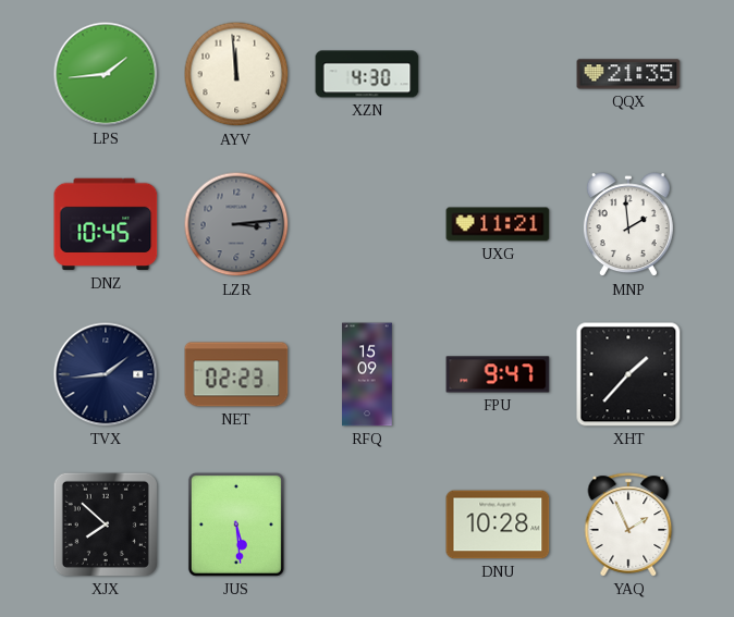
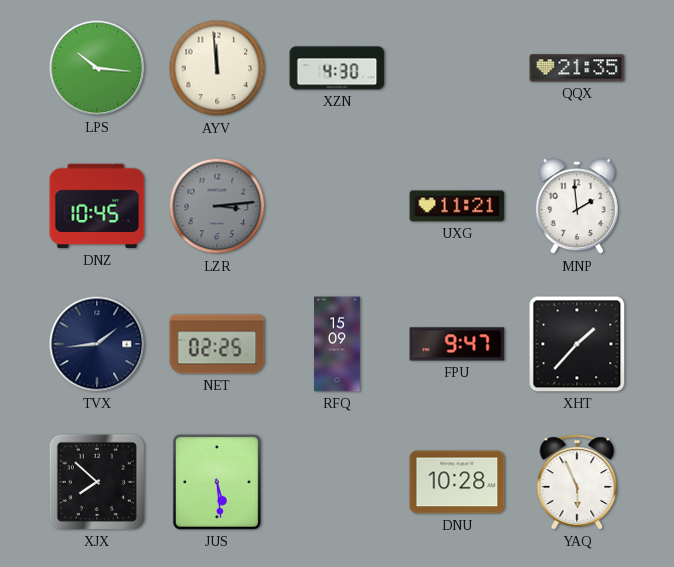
LPS: 1:44 -> 10:16
NET: 02:23 -> 02:25
YAQ: 1:56 -> 5:56
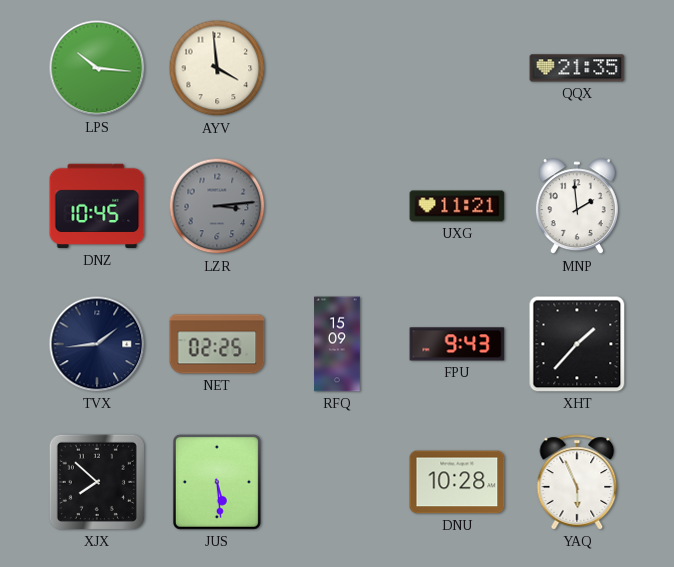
AYV: 11:59 -> 3:59
XZN: 4:30 -> none
FPU: 9:47 -> 9:43
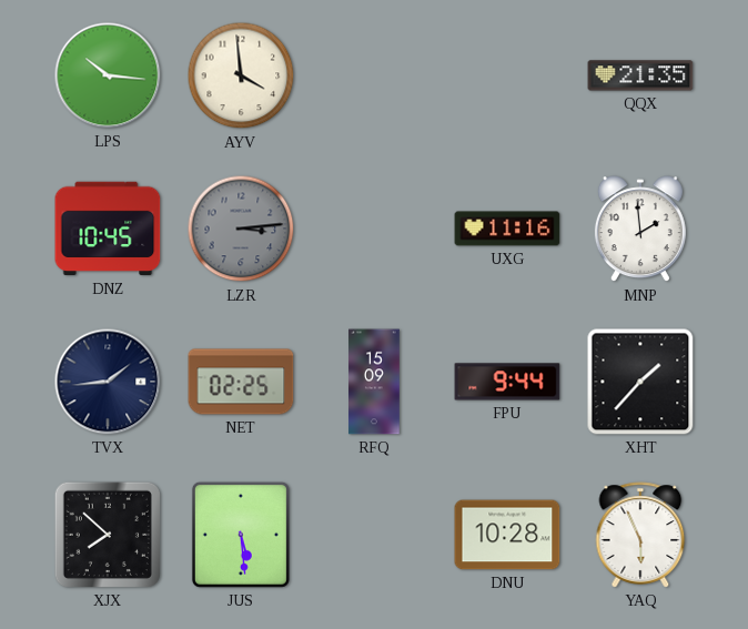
UXG: 11:21 -> 11:16
FPU: 9:43 -> 9:44
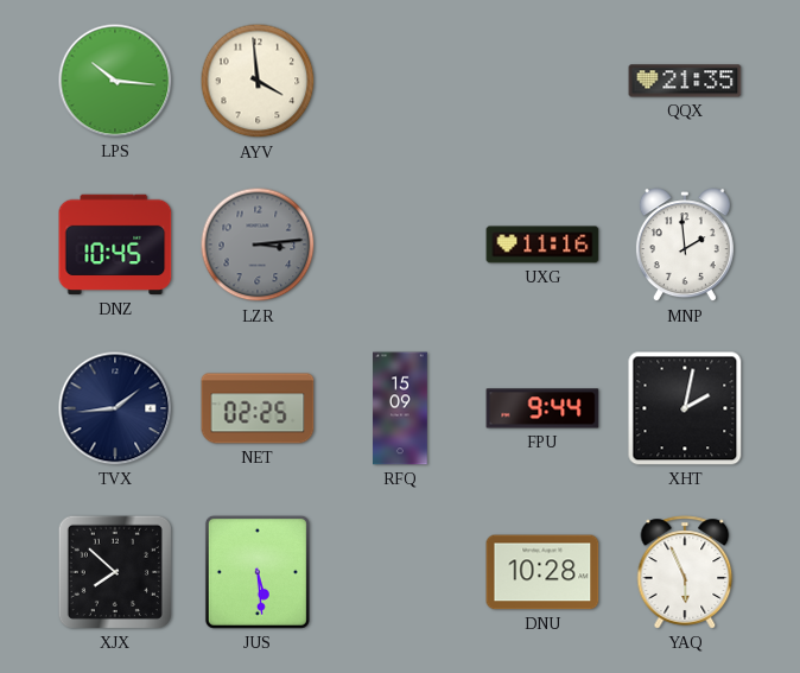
XHT: 1:37 -> 2:02
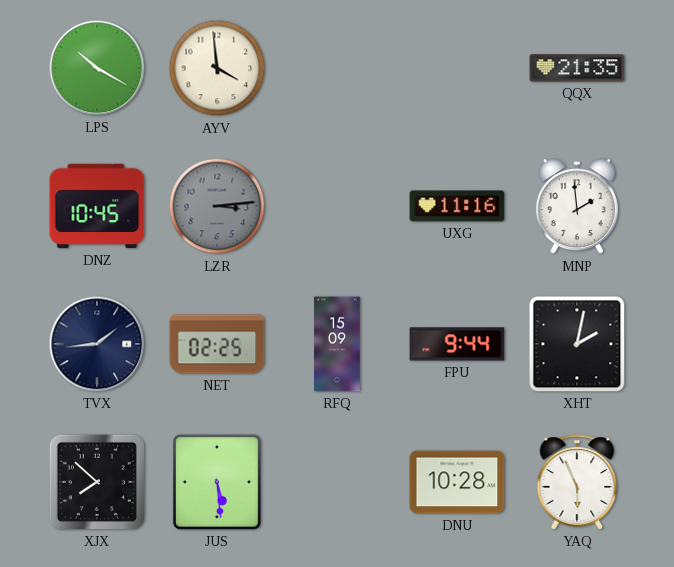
LPS: 10:16 -> 10:20
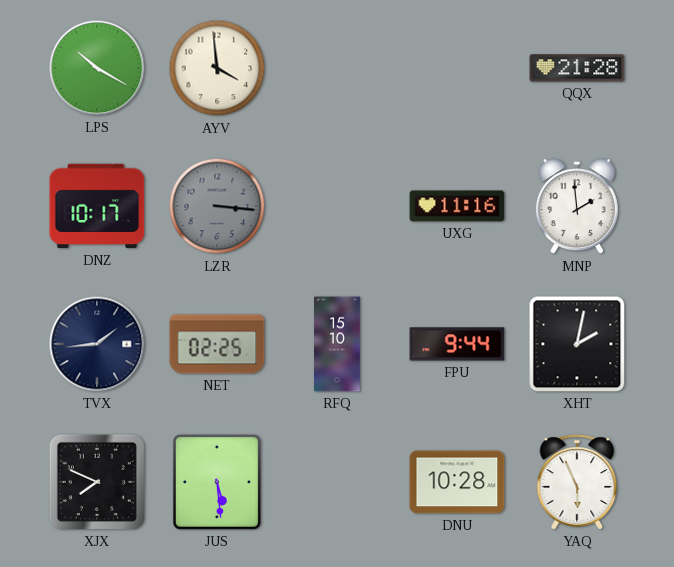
QQX: 21:35 -> 21:28
DNZ: 10:45 -> 10:17
LZR: 3:14 -> 3:16
RFQ: 15:09 -> 15:10
XJX: 7:52 -> 7:49
